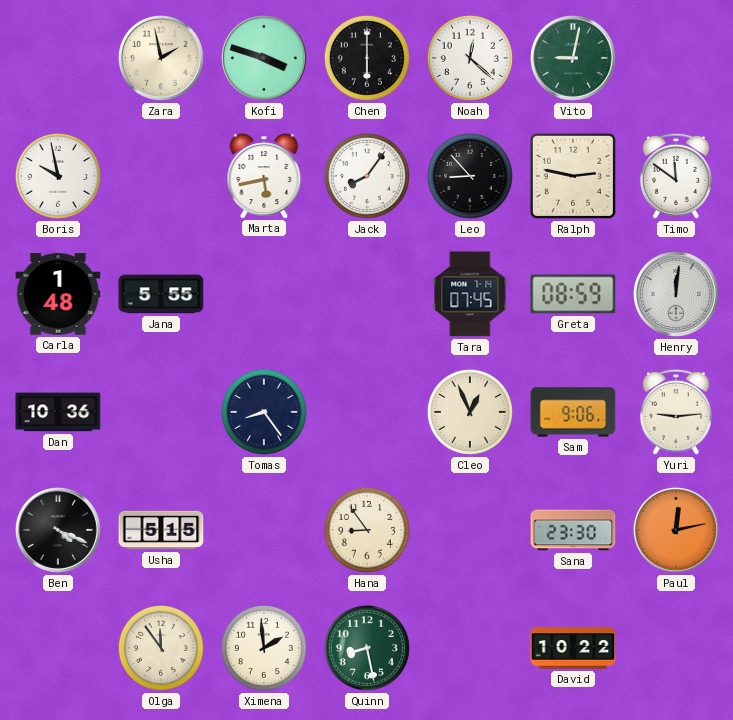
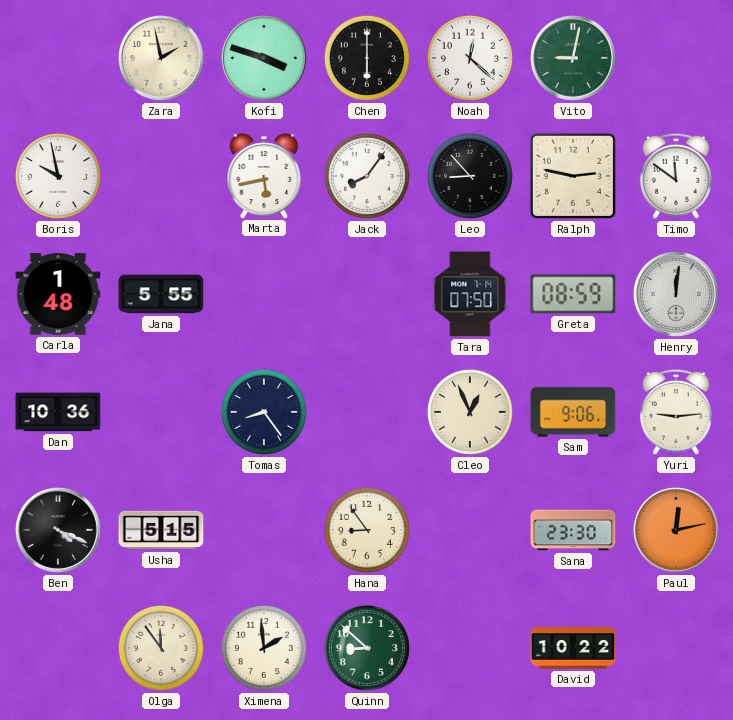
Tara: 07:45 -> 07:50
Quinn: 8:28 -> 8:52
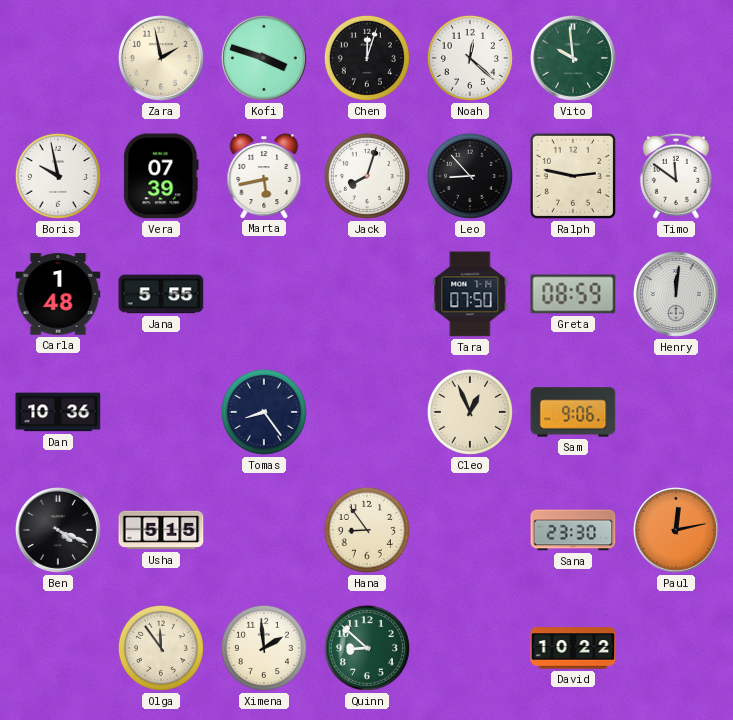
Chen: 6:00 -> 12:03
Vito: 9:02 -> 9:59
Vera: none -> 07:39
Jack: 8:06 -> 8:03
Yuri: 9:14 -> none
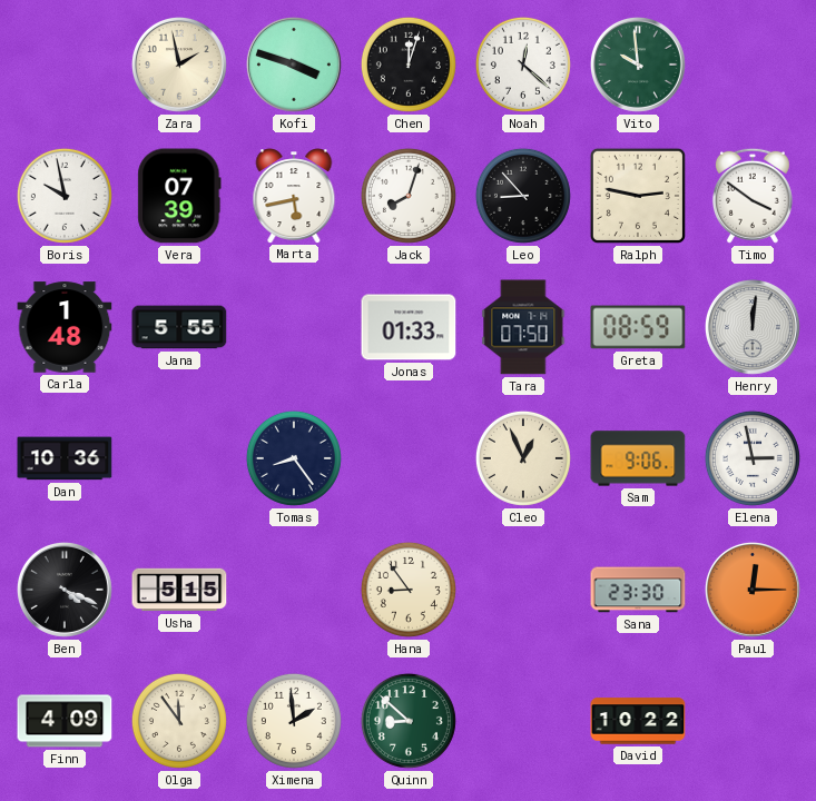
Timo: 11:51 -> 3:51
Jonas: none -> 01:33
Elena: none -> 2:58
Paul: 12:13 -> 12:15
Finn: none -> 4:09
